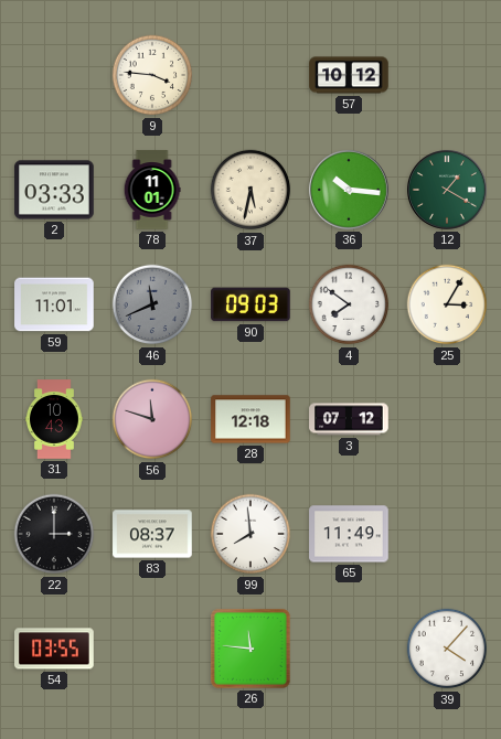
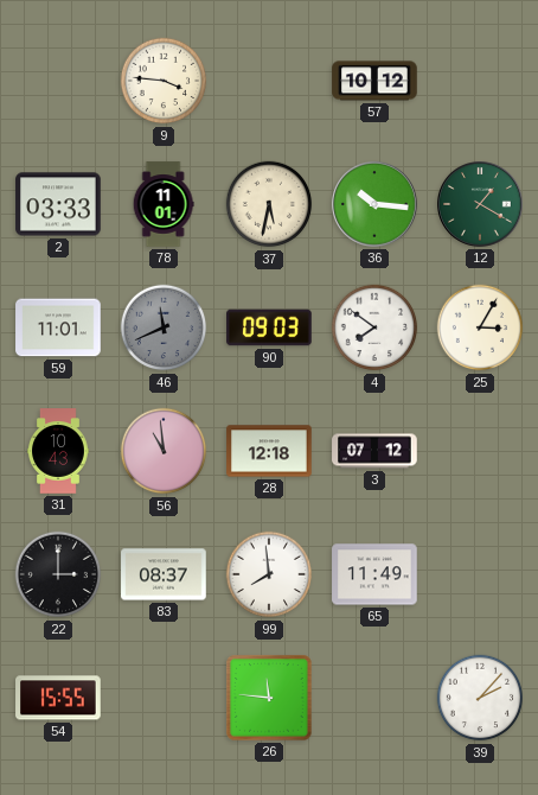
56: 11:48 -> 10:59
54: 03:55 -> 15:55
39: 4:07 -> 2:07
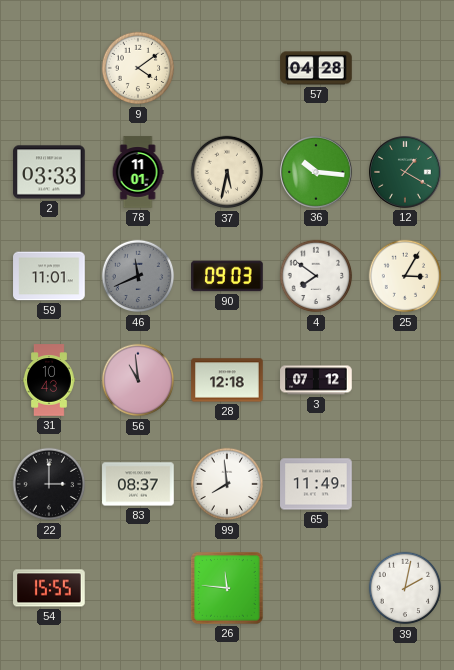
9: 3:46 -> 4:09
57: 10:12 -> 04:28
39: 2:07 -> 2:02
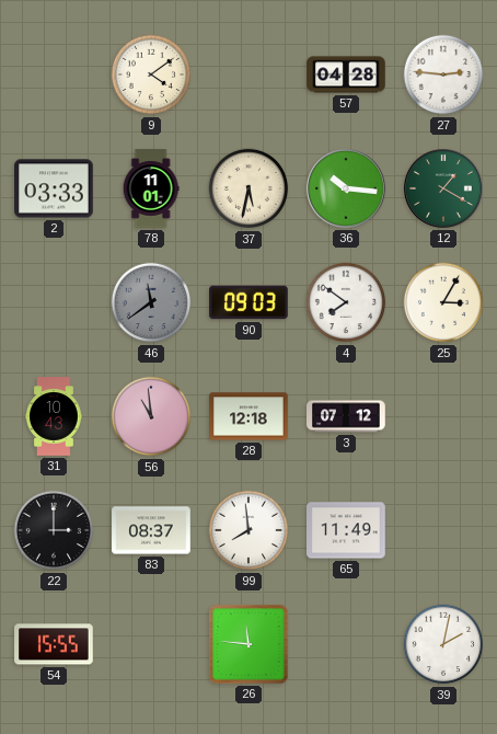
27: none -> 2:46
59: 11:01 -> none
46: 11:41 -> 11:39
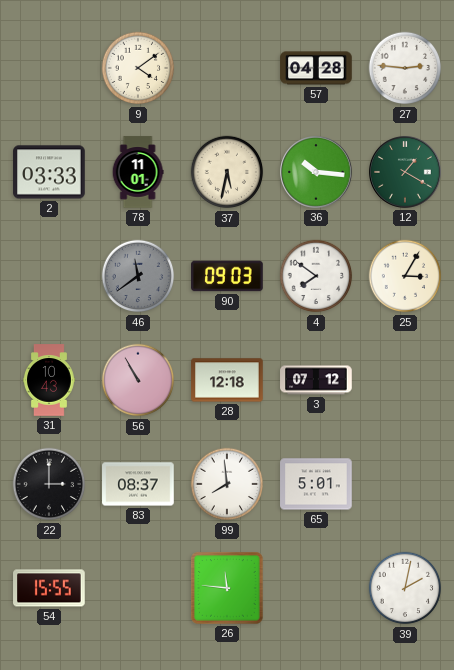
56: 10:59 -> 10:55
65: 11:49 -> 5:01
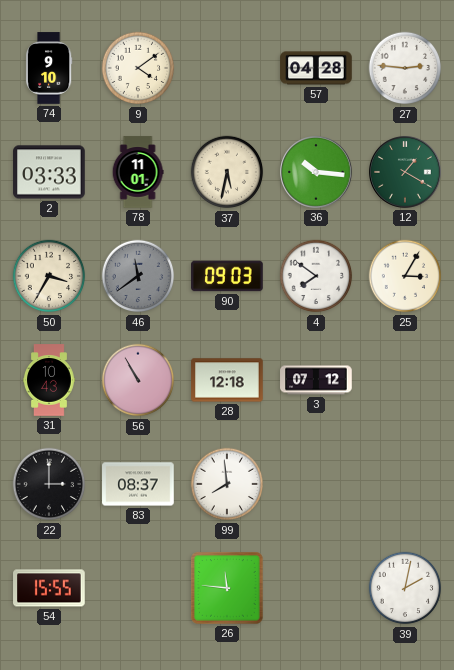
74: none -> 9:10
50: none -> 3:35
65: 5:01 -> none
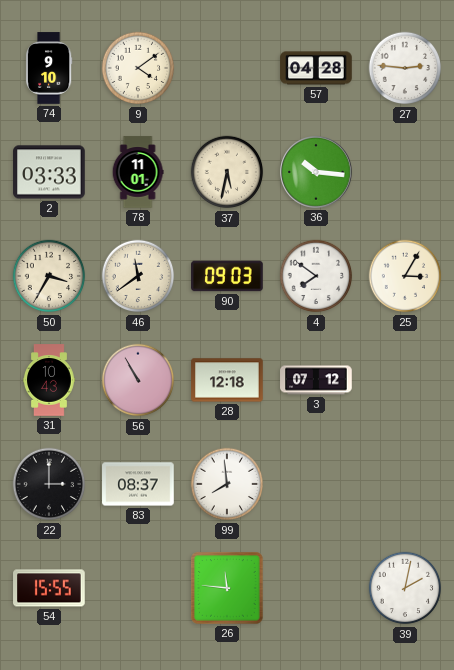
12: 1:20 -> none
46 dial: grey -> cream
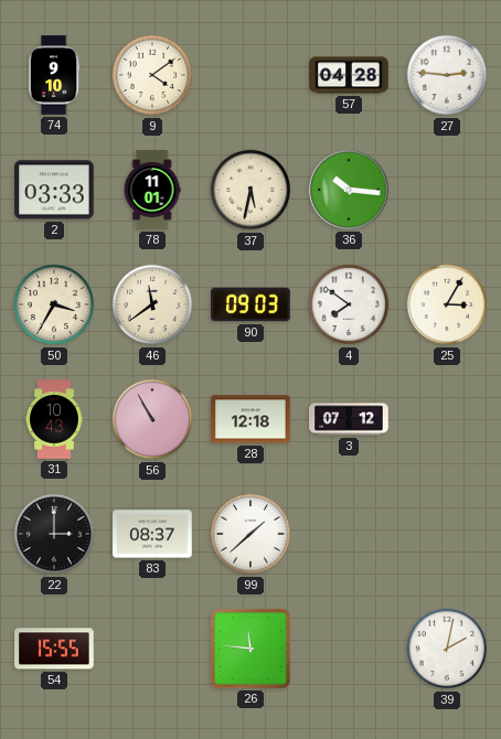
99: 7:59 -> 1:38
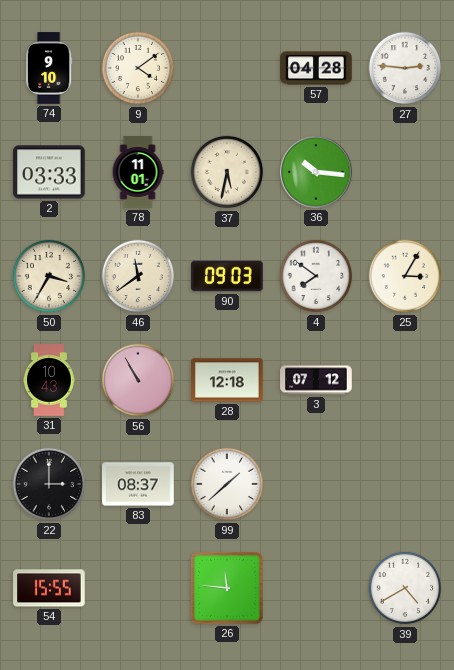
39: 2:02 -> 4:40
